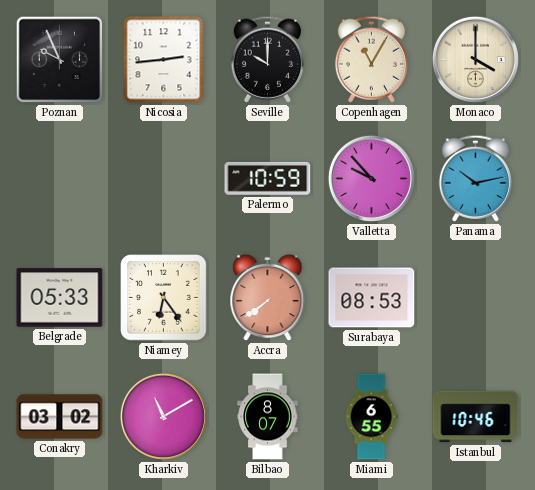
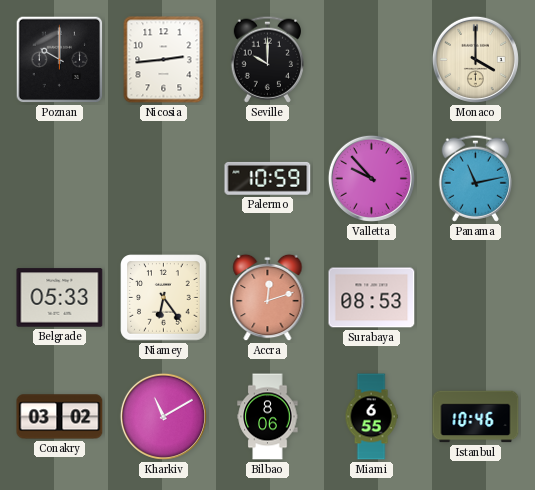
Poznan: 9:56 -> 10:00
Copenhagen: 11:05 -> none
Panama: 10:13 -> 11:13
Accra: 7:39 -> 12:12
Bilbao: 8:07 -> 8:06
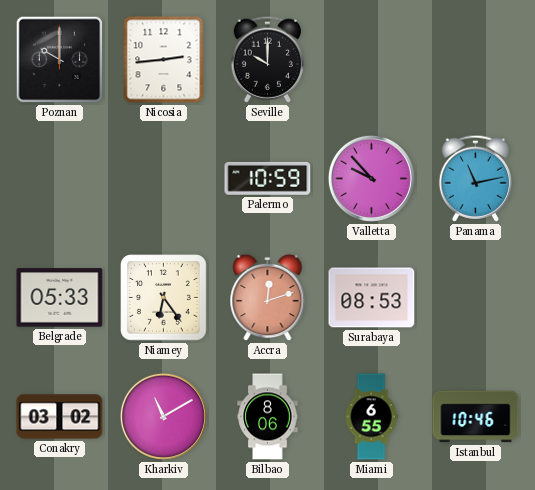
Monaco: 4:00 -> none
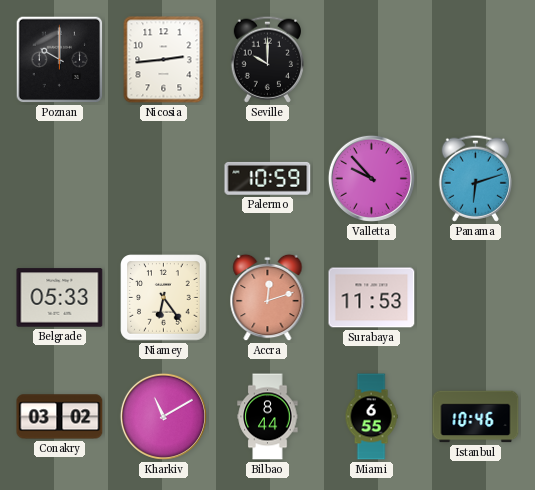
Panama: 11:13 -> 6:12
Surabaya: 08:53 -> 11:53
Bilbao: 8:06 -> 8:44
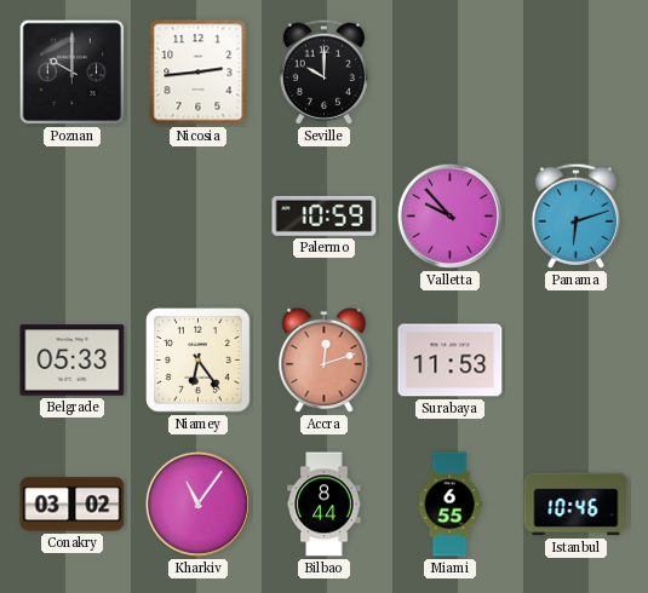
Kharkiv: 11:10 -> 11:06
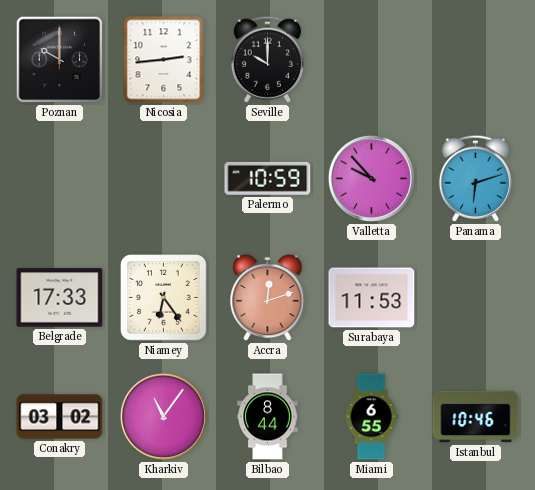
Belgrade: 05:33 -> 17:33
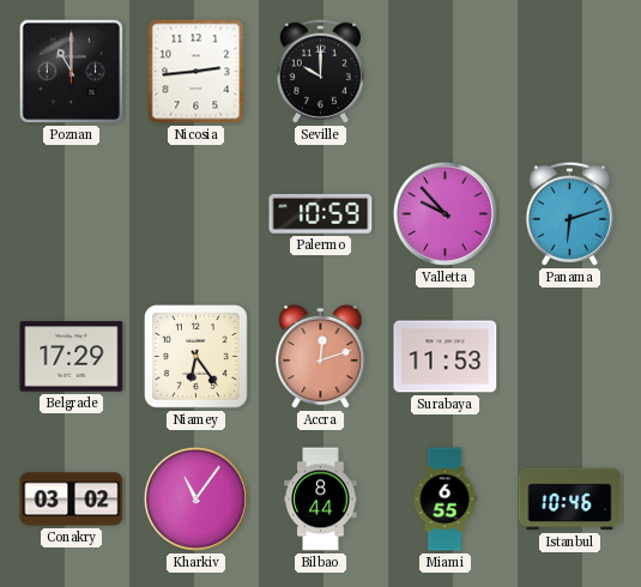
Poznan: 10:00 -> 11:00
Belgrade: 17:33 -> 17:29
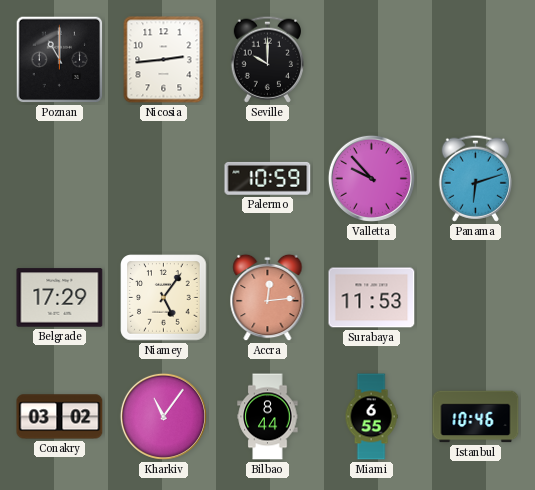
Niamey: 6:24 -> 5:06
Accra: 12:12 -> 12:14
